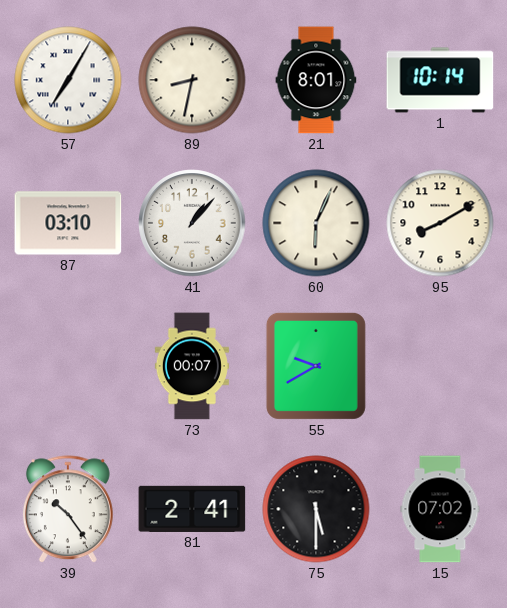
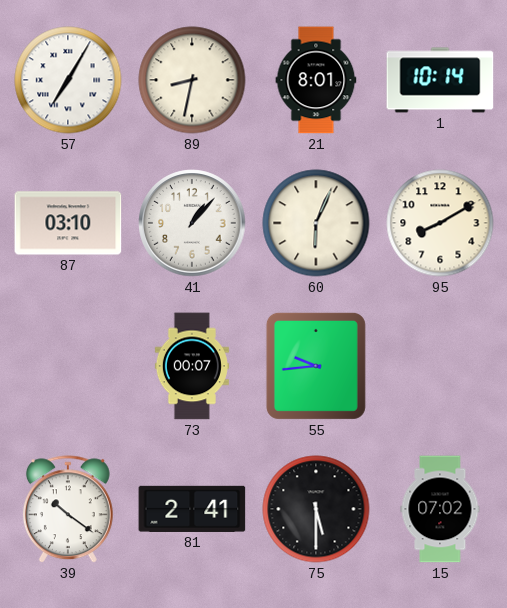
55: 9:40 -> 9:44
39: 10:24 -> 10:21
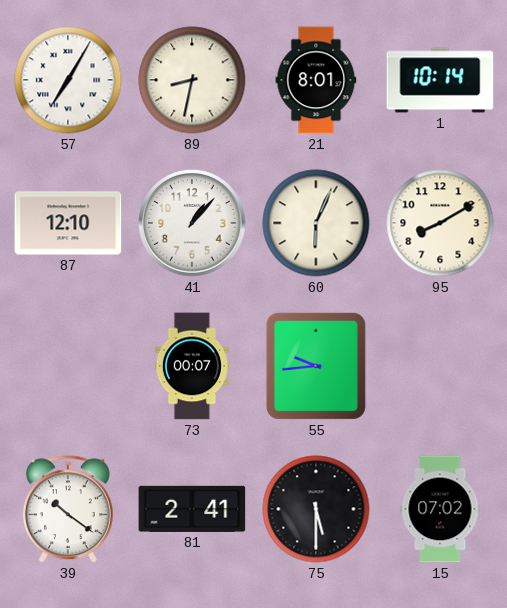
87: 03:10 -> 12:10
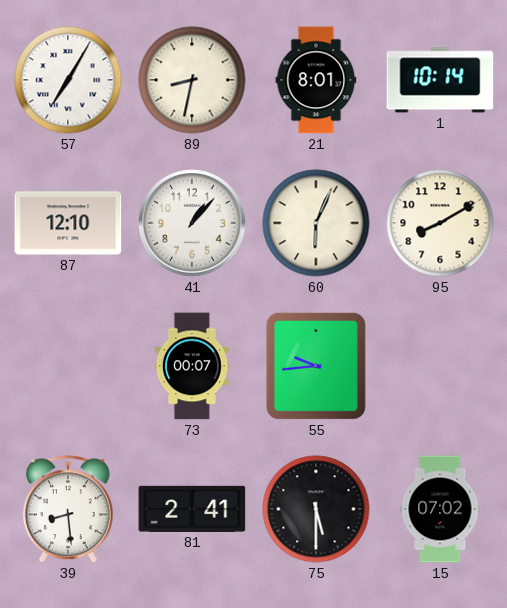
39: 10:21 -> 8:29
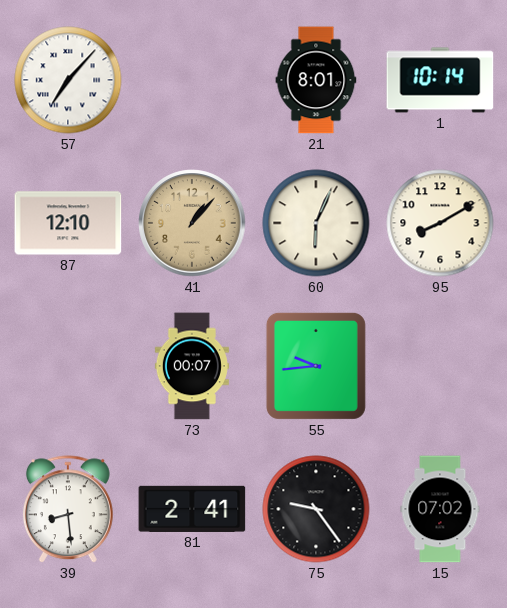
57: 7:05 -> 7:07
89: 8:32 -> none
41 dial: white -> champagne
75: 5:30 -> 9:24
